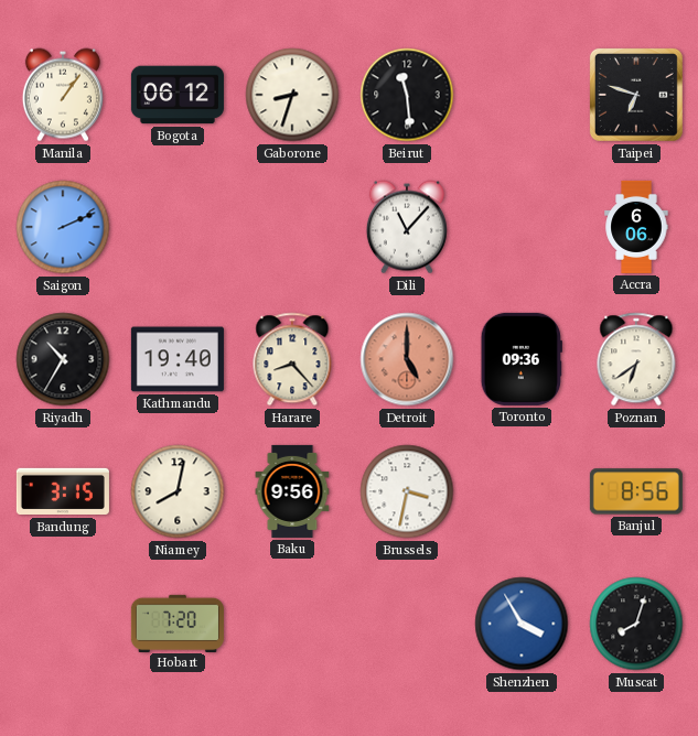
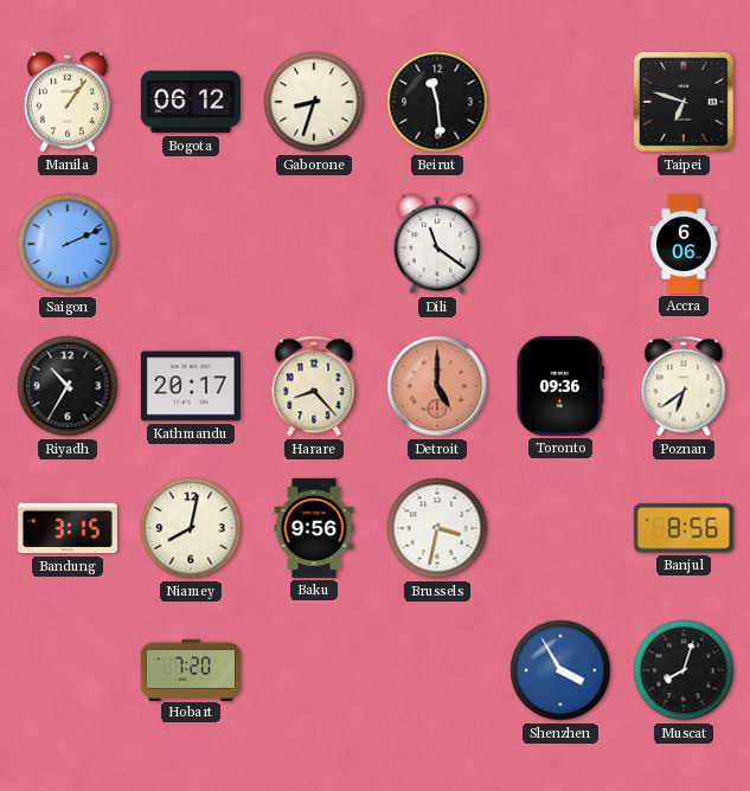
Dili: 11:07 -> 11:21
Kathmandu: 19:40 -> 20:17
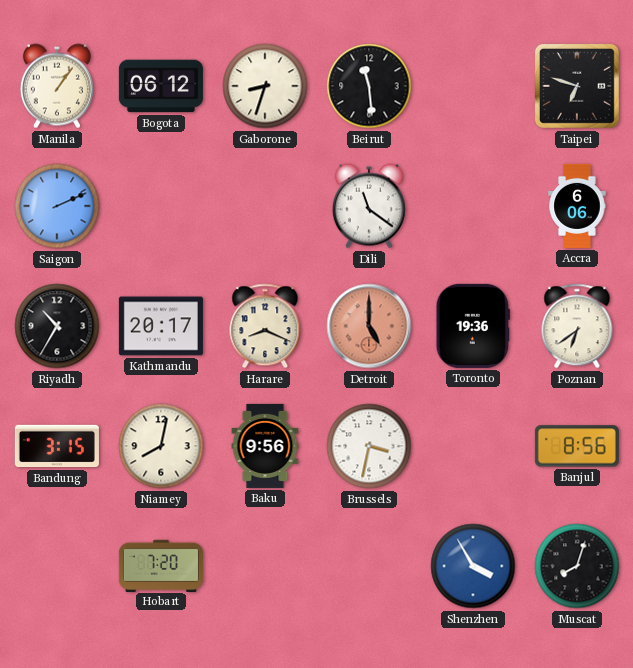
Harare: 8:23 -> 8:19
Toronto: 09:36 -> 19:36
